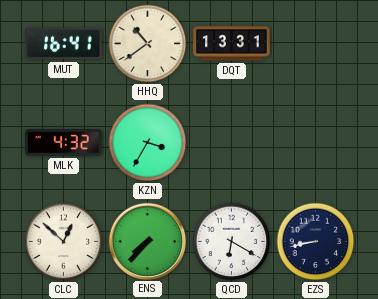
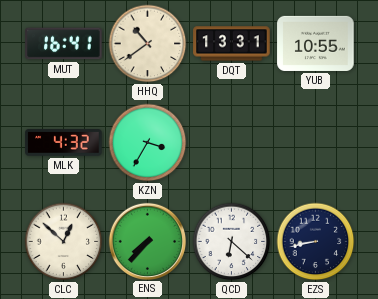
YUB: none -> 10:55
QCD: 6:20 -> 6:22
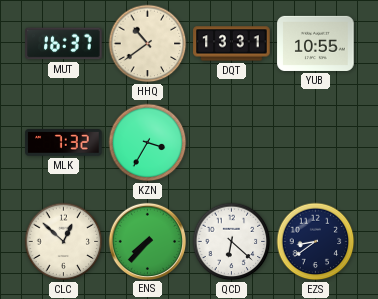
MUT: 16:41 -> 16:37
MLK: 4:32 -> 7:32
EZS: 8:43 -> 8:39
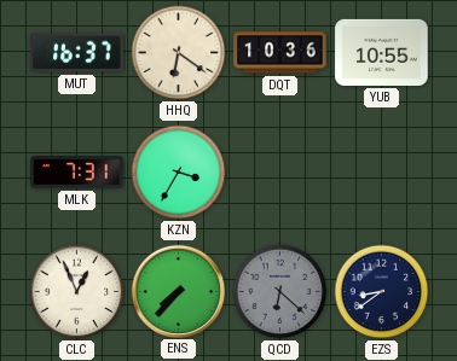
HHQ: 10:39 -> 6:21
DQT: 13:31 -> 10:36
MLK: 7:32 -> 7:31
CLC: 12:52 -> 12:56
QCD dial: white -> grey
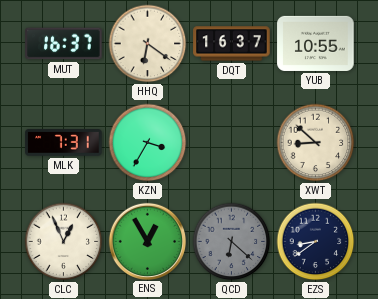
DQT: 10:36 -> 16:37
XWT: none -> 8:52
ENS: 7:37 -> 12:55
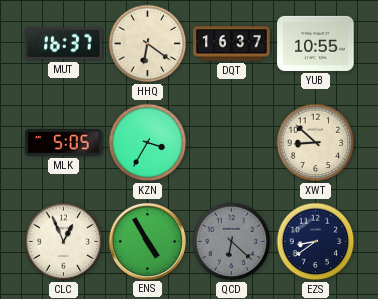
MLK: 7:31 -> 5:05
ENS: 12:55 -> 4:55
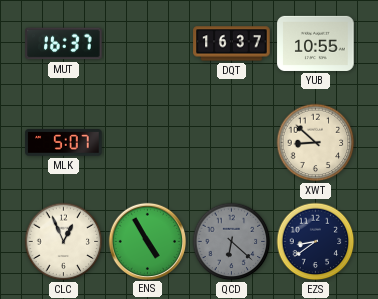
HHQ: 6:21 -> none
MLK: 5:05 -> 5:07
KZN: 3:35 -> none
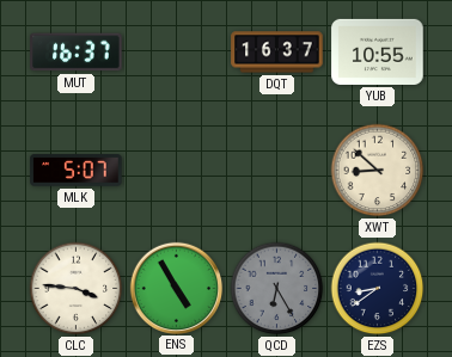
CLC: 12:56 -> 3:46
QCD: 6:22 -> 6:25
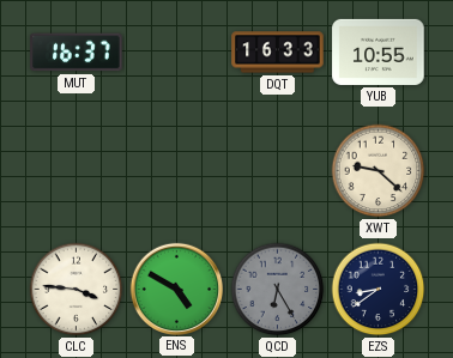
DQT: 16:37 -> 16:33
MLK: 5:07 -> none
XWT: 8:52 -> 9:22
ENS: 4:55 -> 4:50
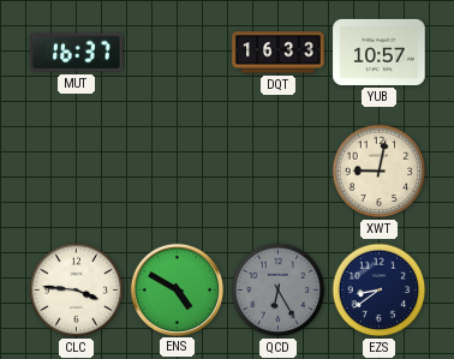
YUB: 10:55 -> 10:57
XWT: 9:22 -> 9:02
